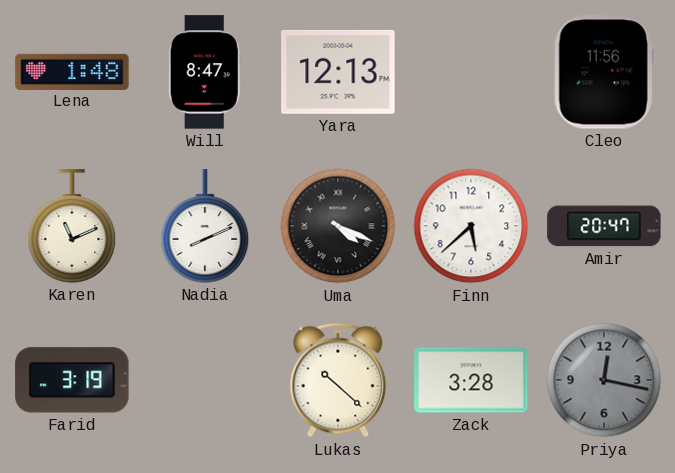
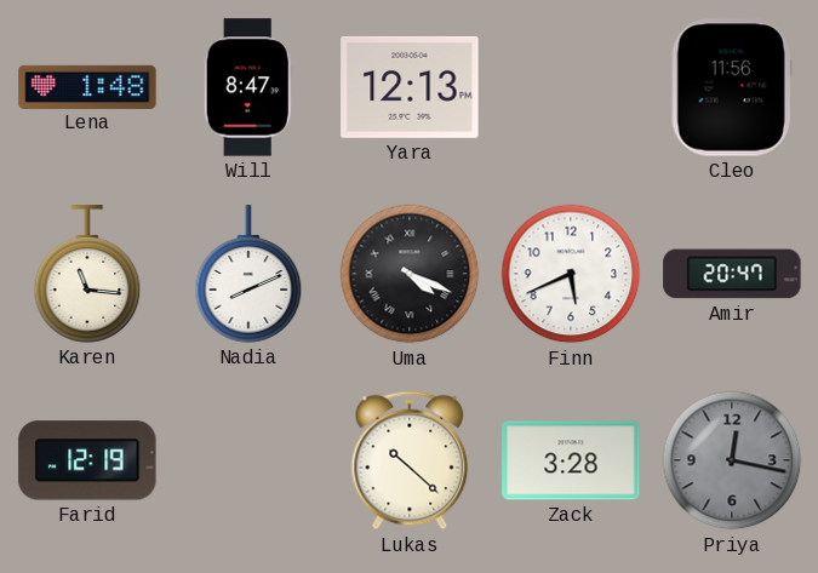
Karen: 11:11 -> 11:16
Finn: 5:38 -> 5:41
Farid: 3:19 -> 12:19
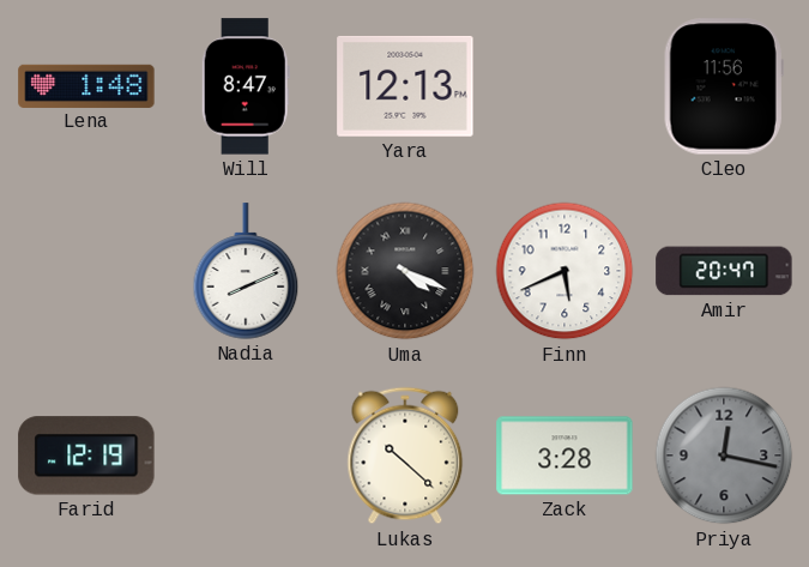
Karen: 11:16 -> none
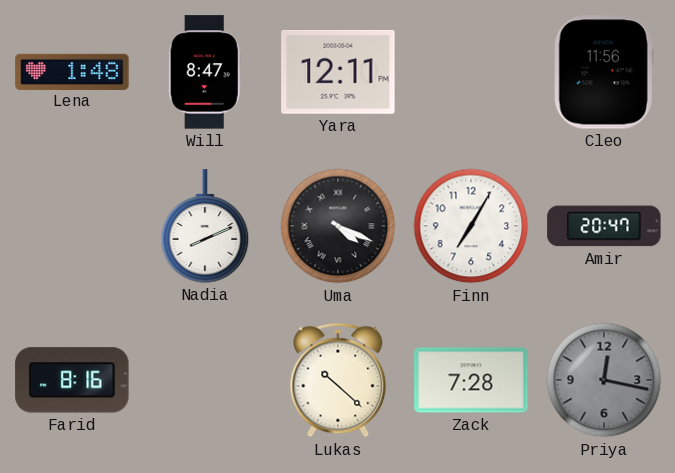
Yara: 12:13 -> 12:11
Finn: 5:41 -> 7:05
Farid: 12:19 -> 8:16
Zack: 3:28 -> 7:28
